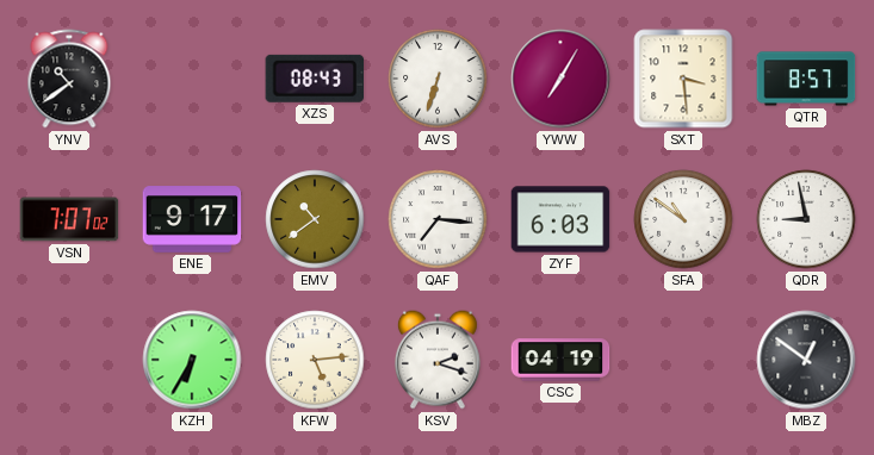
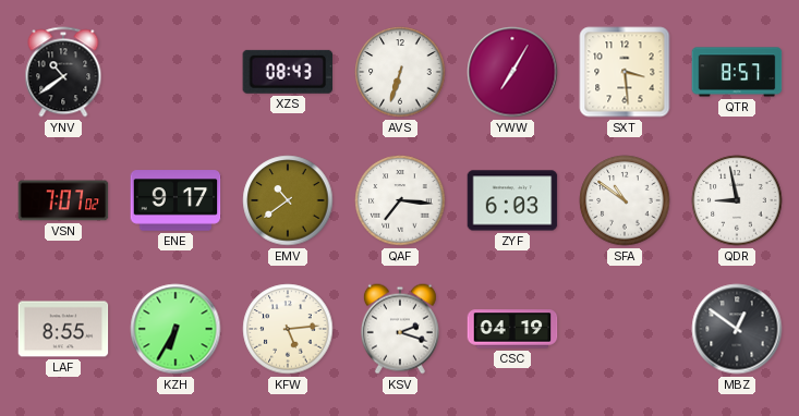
LAF: none -> 8:55
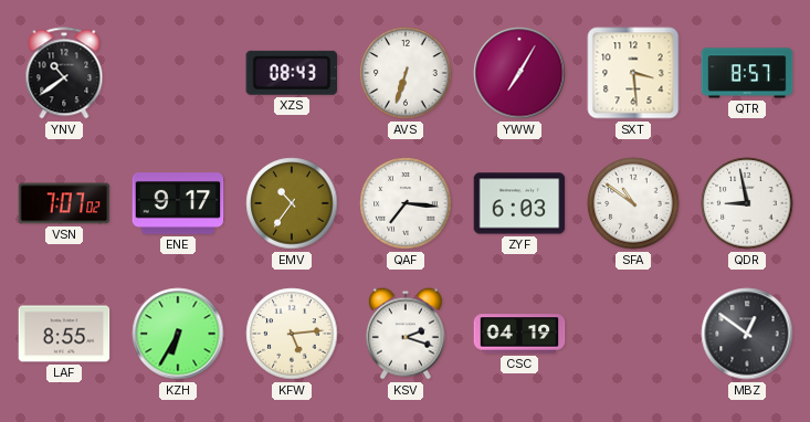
EMV: 10:39 -> 10:36
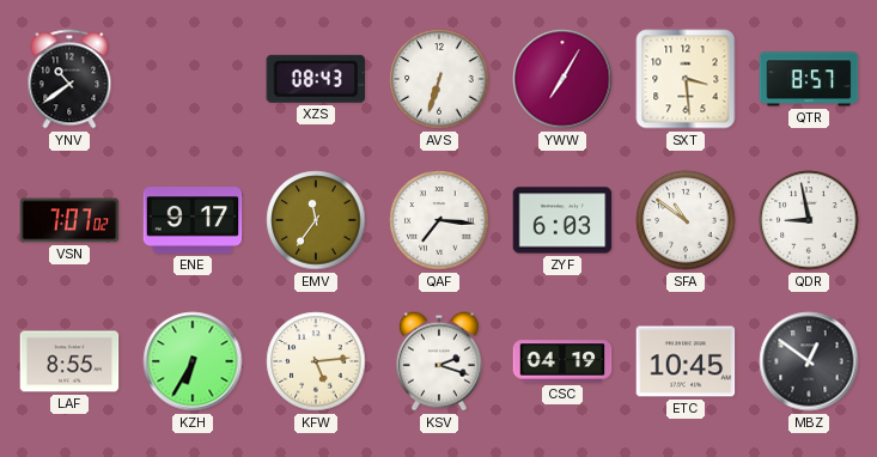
EMV: 10:36 -> 11:36
ETC: none -> 10:45
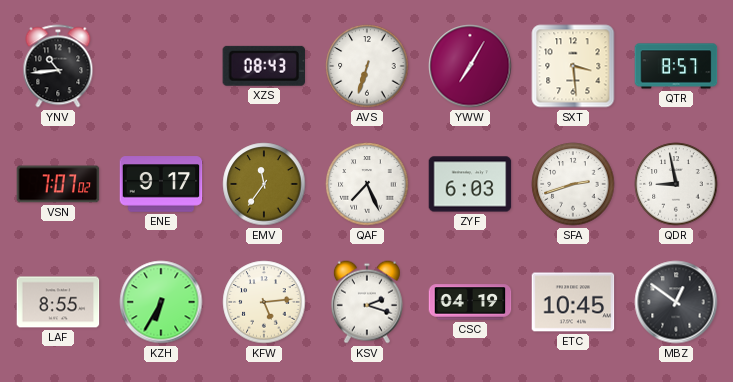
YNV: 10:39 -> 10:44
QAF: 7:16 -> 7:26
SFA: 10:51 -> 2:42
